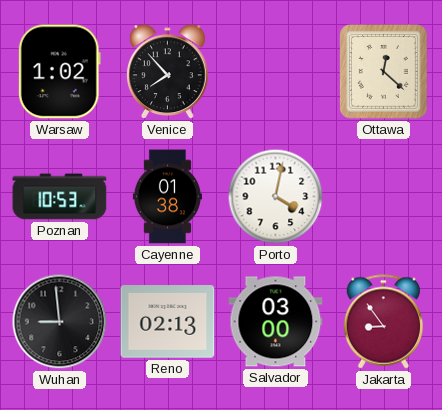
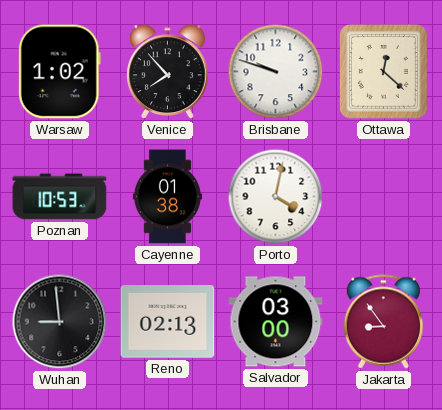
Brisbane: none -> 9:48
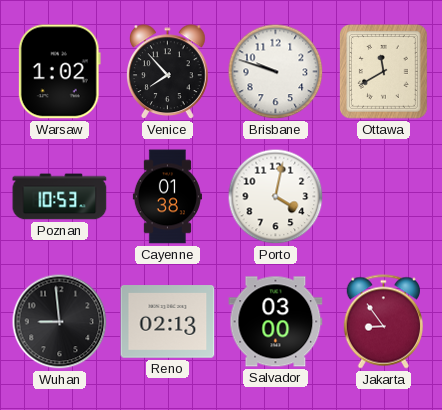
Ottawa: 12:22 -> 11:40
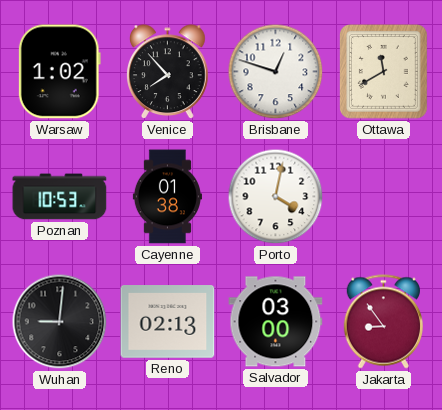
Brisbane: 9:48 -> 12:48
Wuhan: 8:59 -> 9:01
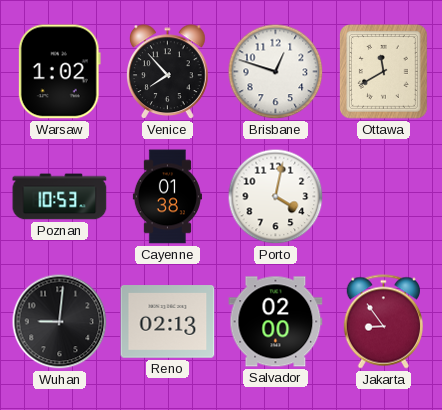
Salvador: 03:00 -> 02:00
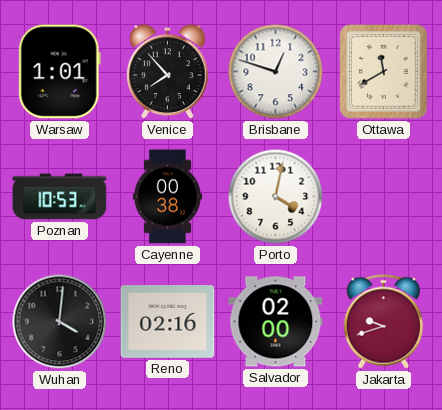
Warsaw: 1:02 -> 1:01
Cayenne: 01:38 -> 00:38
Wuhan: 9:01 -> 4:01
Reno: 02:13 -> 02:16
Jakarta: 8:54 -> 9:42
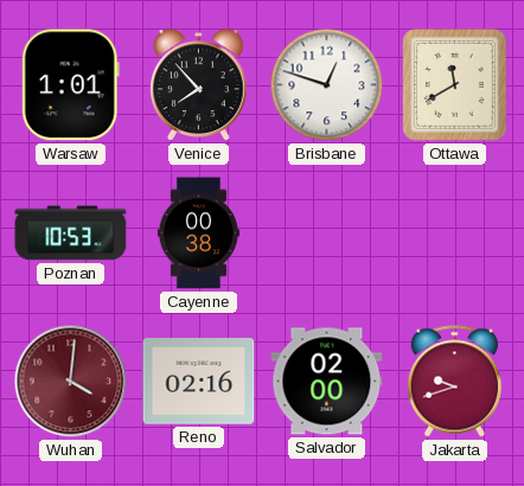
Porto: 4:02 -> none
Wuhan dial: black -> burgundy
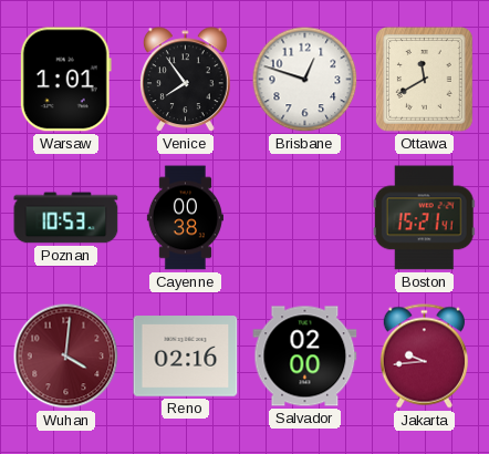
Venice: 7:53 -> 7:54
Boston: none -> 15:21
Jakarta: 9:42 -> 9:44
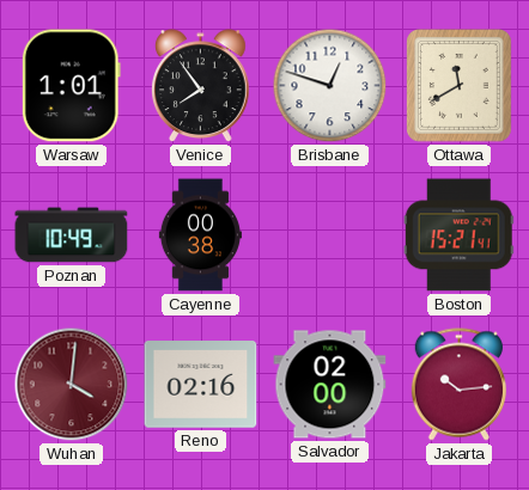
Poznan: 10:53 -> 10:49
Jakarta: 9:44 -> 10:14
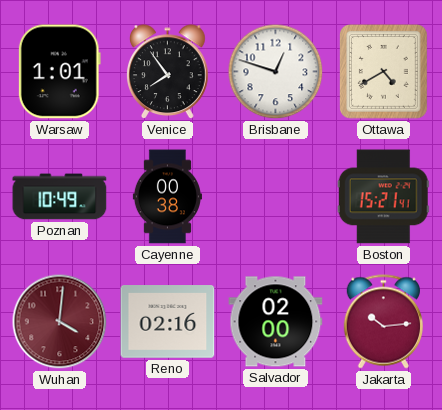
Ottawa: 11:40 -> 4:40
